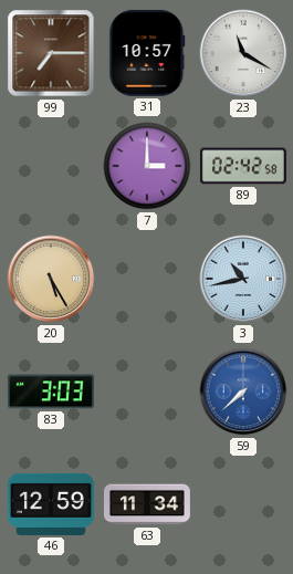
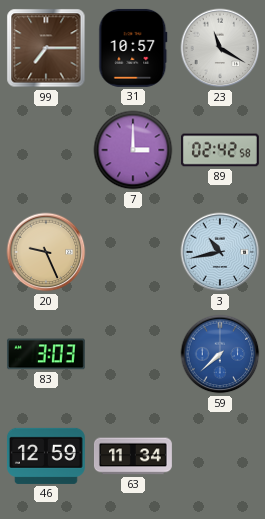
20: 5:25 -> 9:26
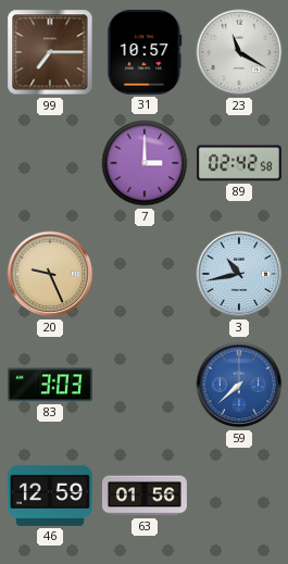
63: 11:34 -> 01:56
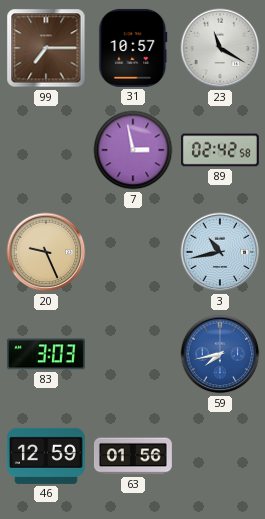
7: 3:00 -> 2:58
59: 7:38 -> 7:43
